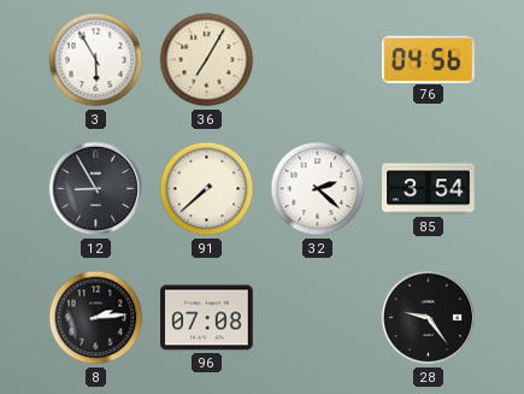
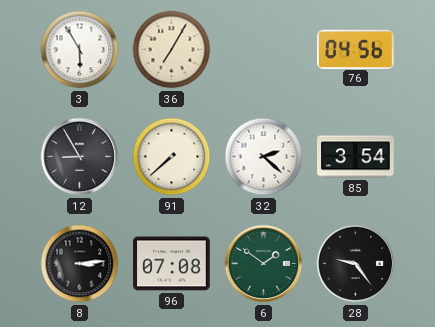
8: 2:14 -> 3:14
6: none -> 1:51
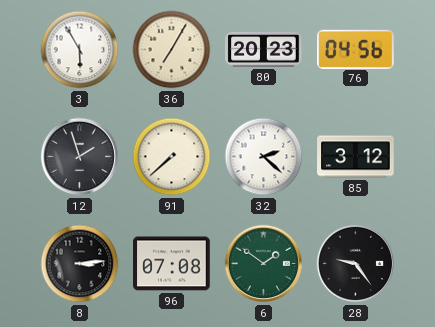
80: none -> 20:23
12: 8:55 -> 1:57
85: 3:54 -> 3:12
